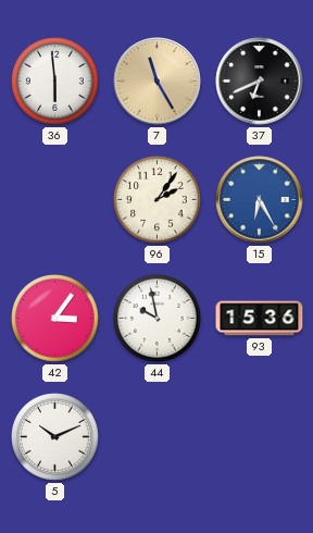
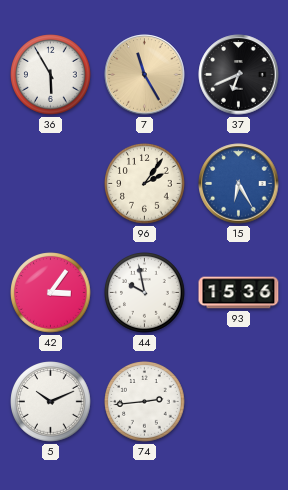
36: 5:59 -> 5:55
74: none -> 2:44
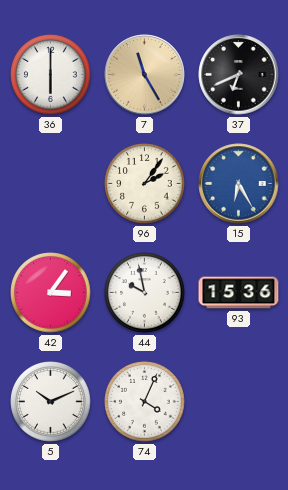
36: 5:55 -> 6:00
74: 2:44 -> 4:04
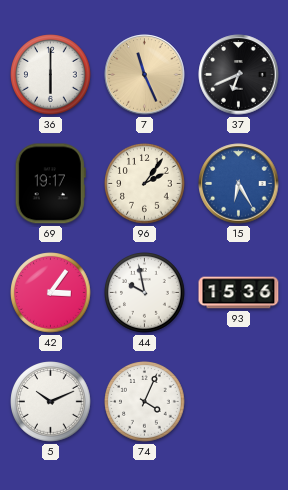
7: 11:25 -> 11:26
69: none -> 19:17
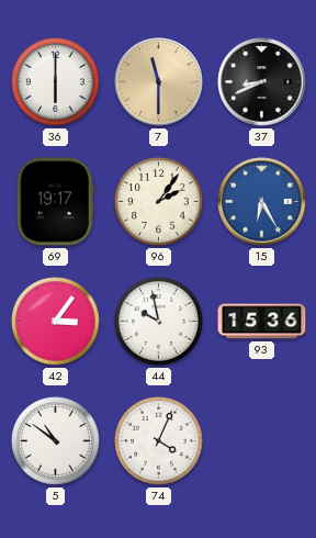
7: 11:26 -> 11:30
37: 6:41 -> 8:41
5: 10:11 -> 10:51
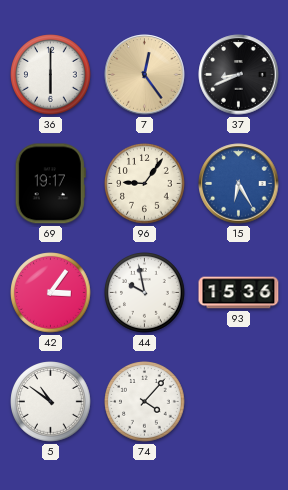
7: 11:30 -> 12:24
96: 2:06 -> 9:06
74: 4:04 -> 4:07
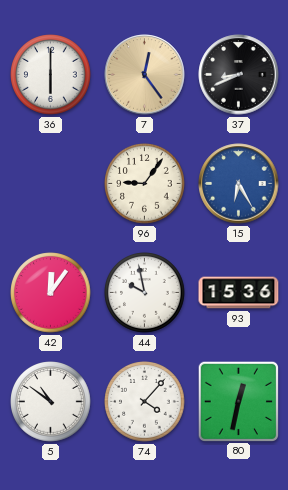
69: 19:17 -> none
42: 3:06 -> 12:06
80: none -> 12:32
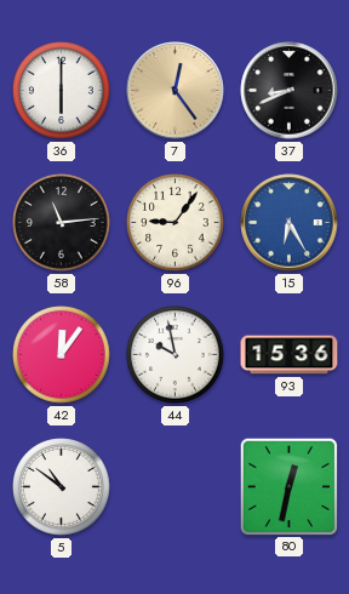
58: none -> 11:14
74: 4:07 -> none
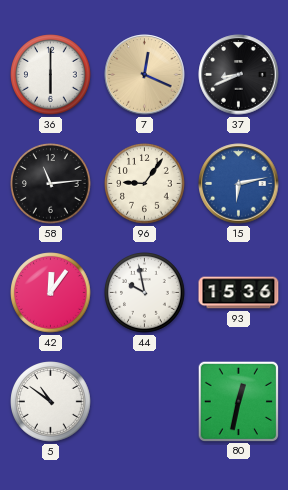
7: 12:24 -> 12:19
15: 6:25 -> 6:13
